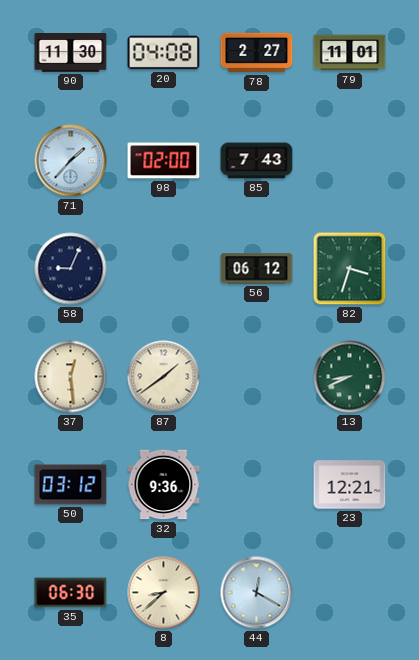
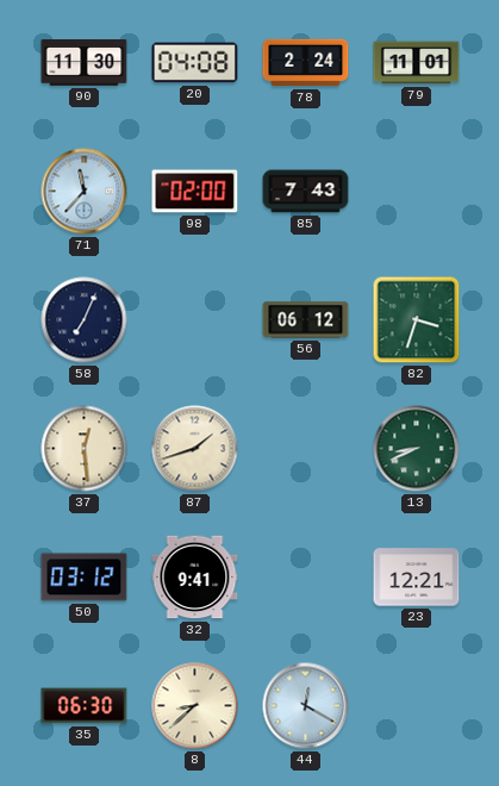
78: 2:27 -> 2:24
71: 1:37 -> 11:37
58: 9:04 -> 7:04
87: 1:39 -> 1:42
32: 9:36 -> 9:41
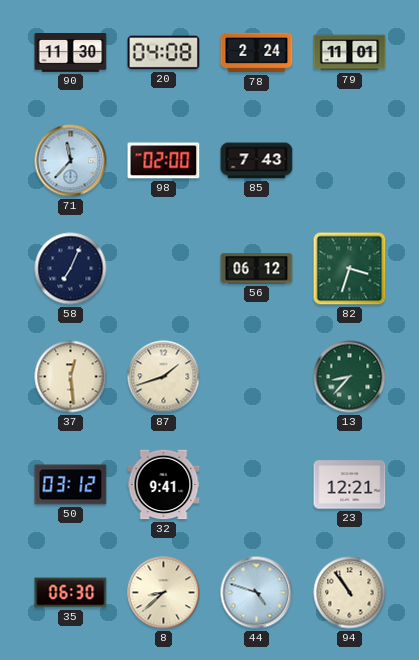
13: 8:41 -> 8:37
44: 12:20 -> 4:48
94: none -> 10:54
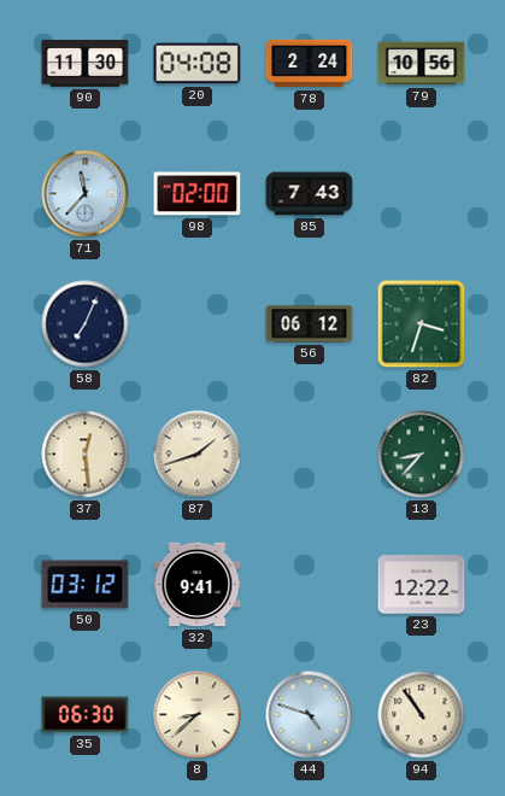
79: 11:01 -> 10:56
23: 12:21 -> 12:22
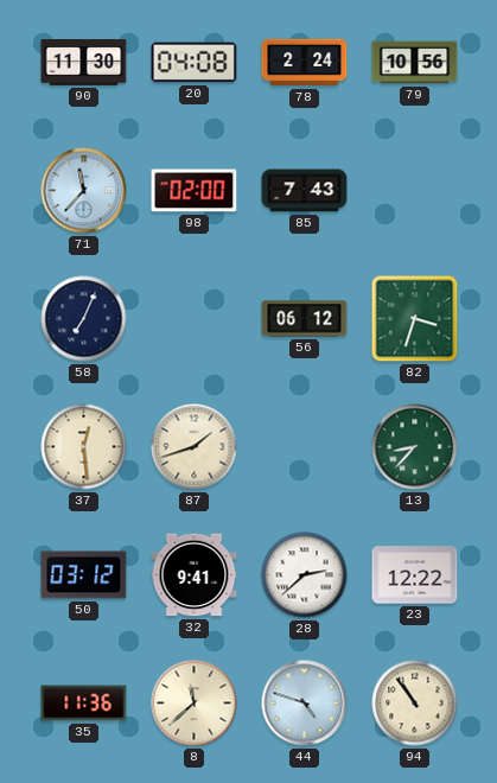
28: none -> 2:38
35: 06:30 -> 11:36
8: 8:38 -> 11:38
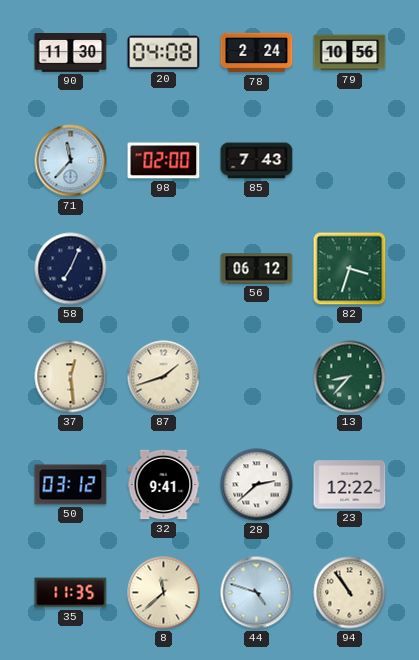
35: 11:36 -> 11:35
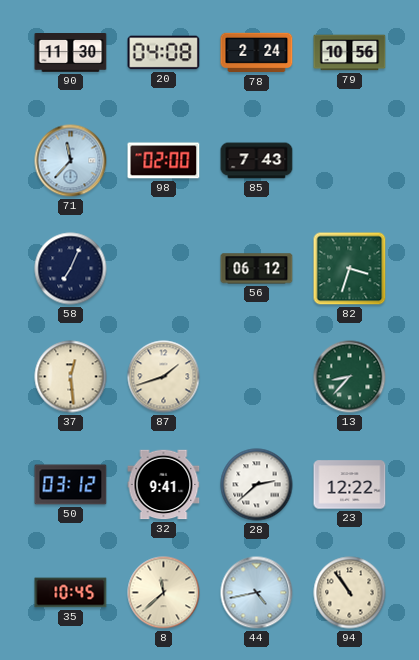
35: 11:35 -> 10:45
44: 4:48 -> 4:43
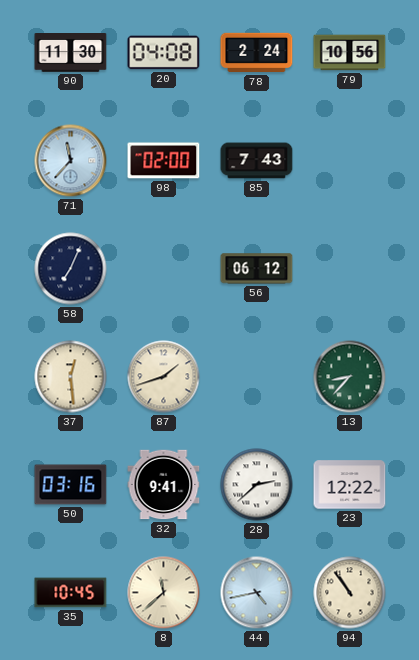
82: 3:33 -> none
50: 03:12 -> 03:16
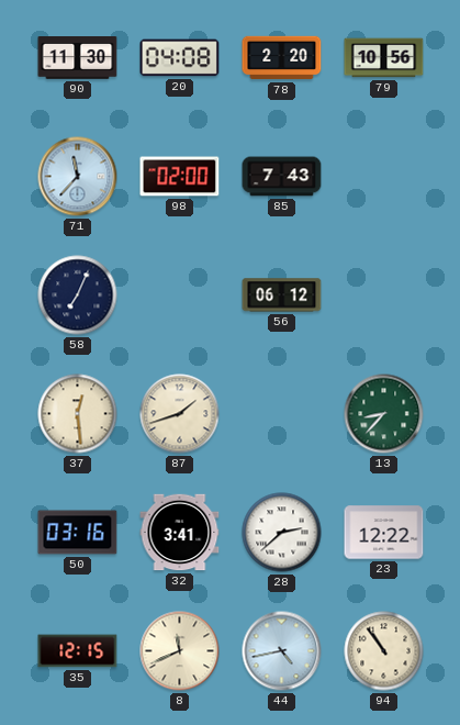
78: 2:24 -> 2:20
32: 9:41 -> 3:41
35: 10:45 -> 12:15
8: 11:38 -> 11:41
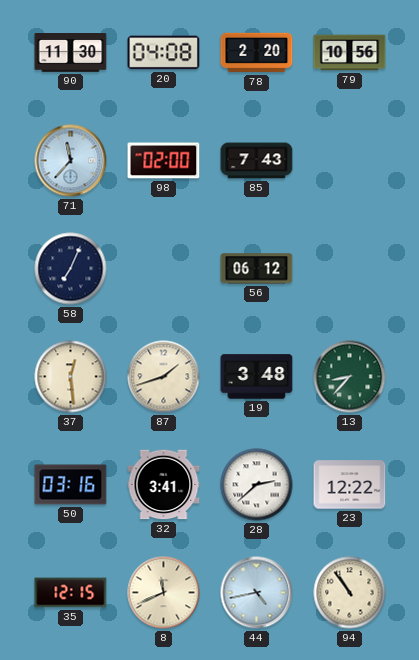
19: none -> 3:48
